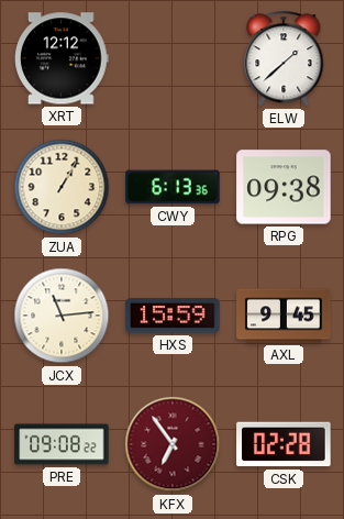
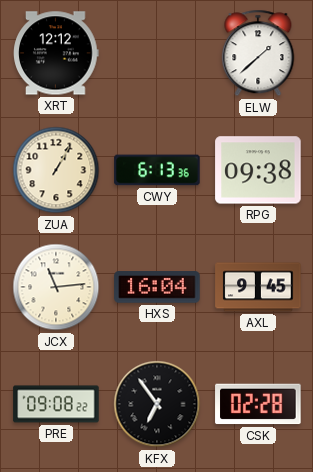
HXS: 15:59 -> 16:04
KFX dial: burgundy -> black
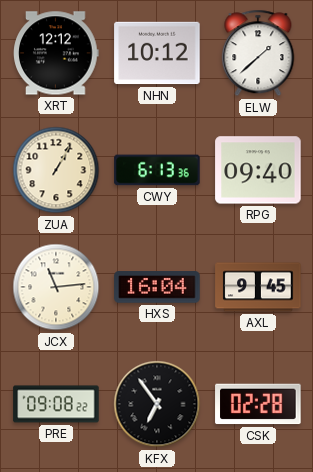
NHN: none -> 10:12
RPG: 09:38 -> 09:40
